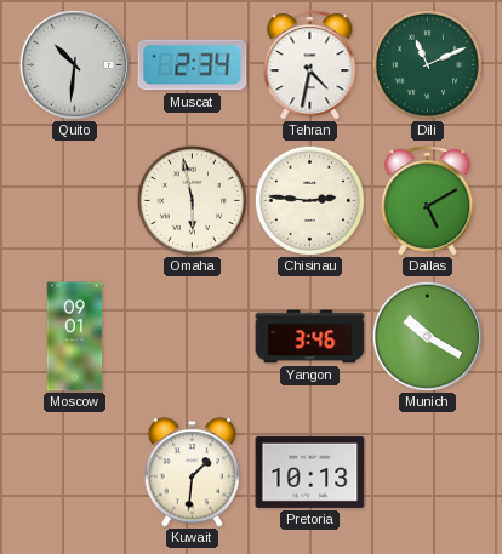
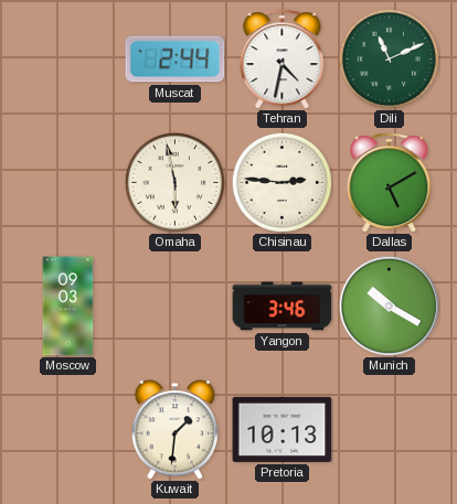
Quito: 10:31 -> none
Muscat: 2:34 -> 2:44
Moscow: 09:01 -> 09:03
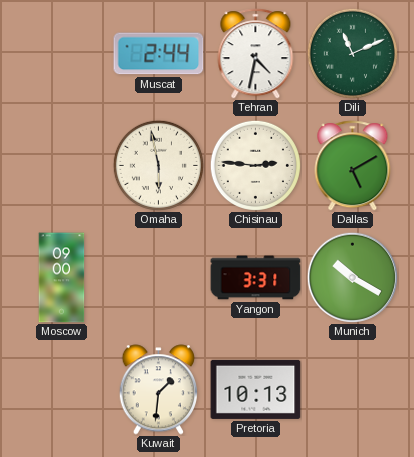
Moscow: 09:03 -> 09:00
Yangon: 3:46 -> 3:31
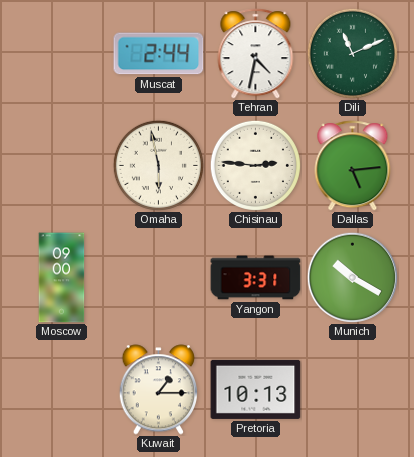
Dallas: 5:10 -> 5:14
Kuwait: 1:31 -> 1:15
